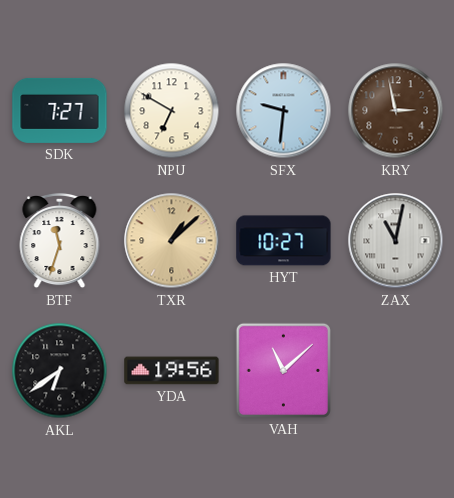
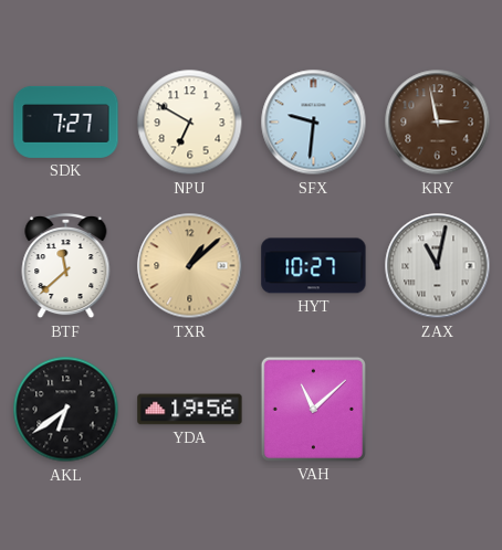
BTF: 11:33 -> 11:38
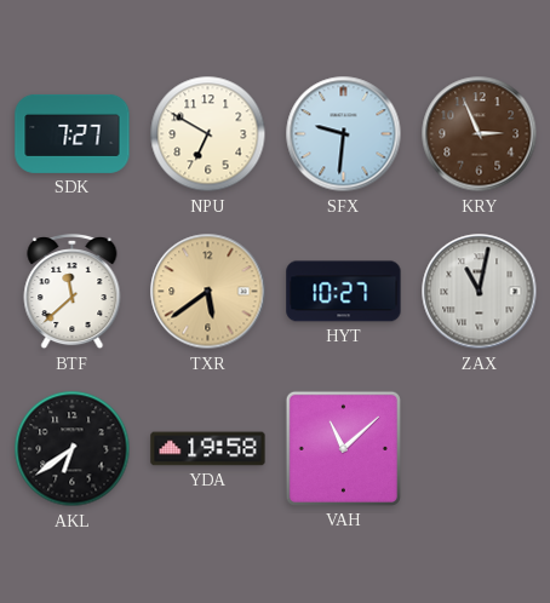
KRY: 2:58 -> 2:56
TXR: 1:08 -> 5:39
YDA: 19:56 -> 19:58
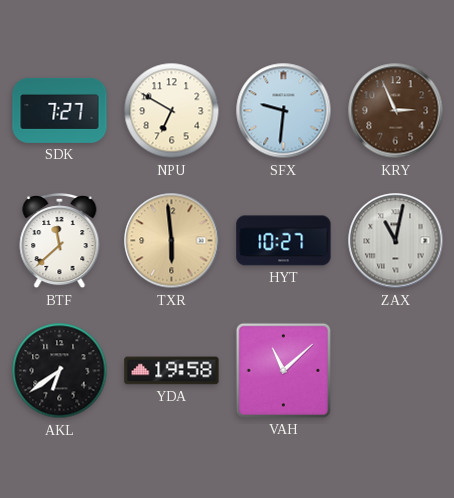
TXR: 5:39 -> 5:59
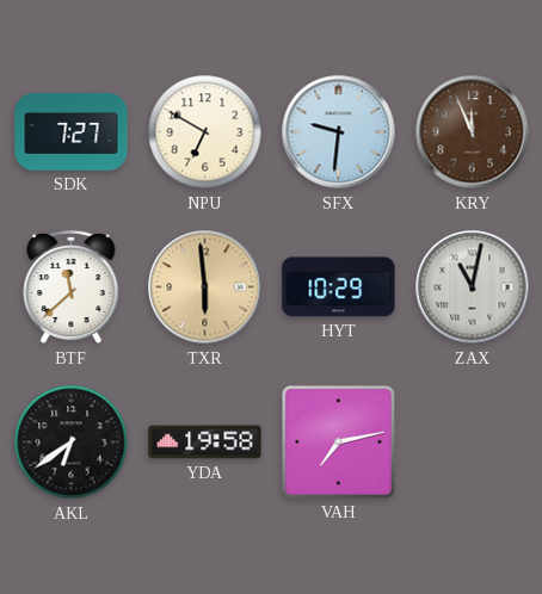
KRY: 2:56 -> 11:56
HYT: 10:27 -> 10:29
VAH: 11:08 -> 7:13
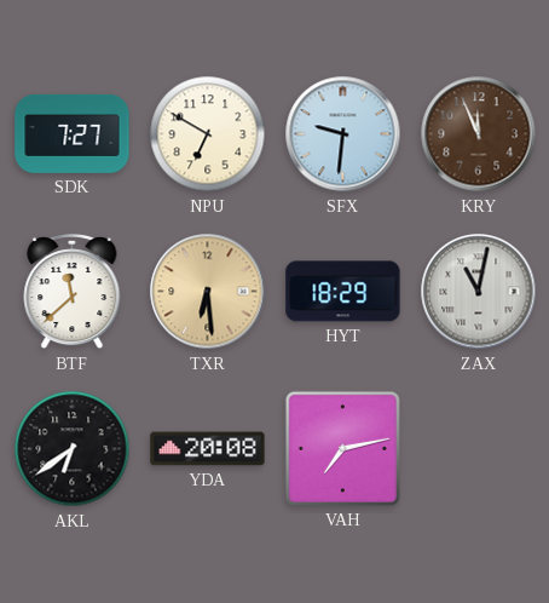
TXR: 5:59 -> 6:29
HYT: 10:29 -> 18:29
YDA: 19:58 -> 20:08
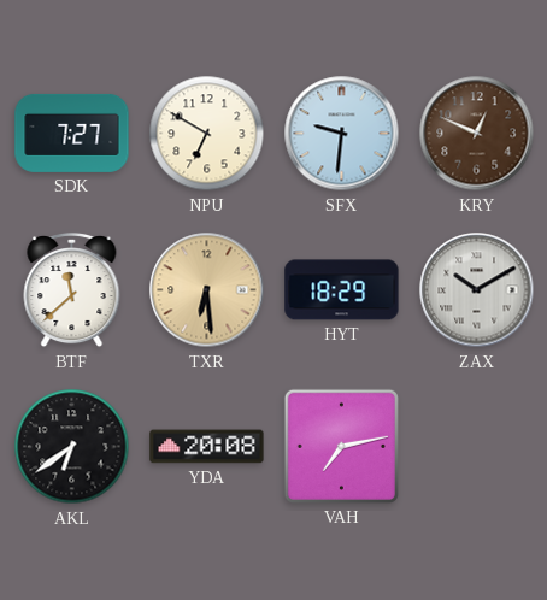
KRY: 11:56 -> 12:49
ZAX: 11:02 -> 10:10
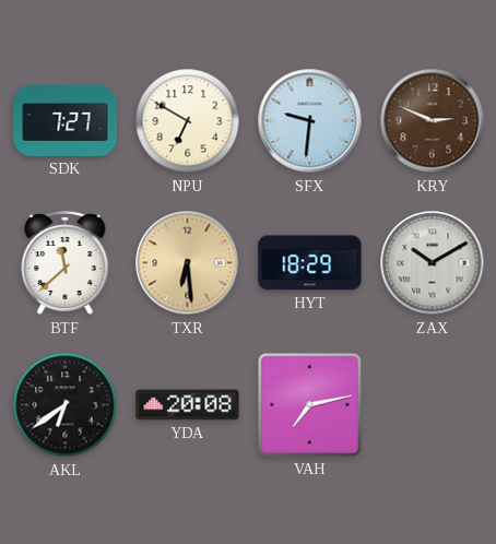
KRY: 12:49 -> 2:49
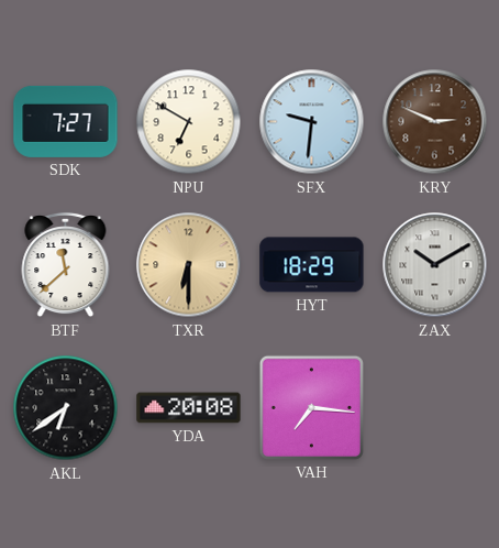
TXR: 6:29 -> 6:30
VAH: 7:13 -> 7:16
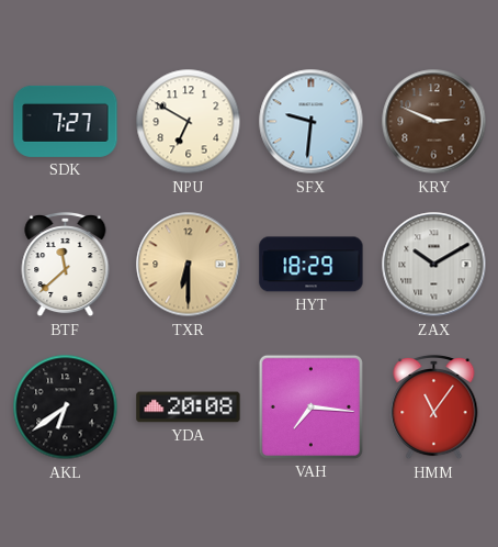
HMM: none -> 11:06
